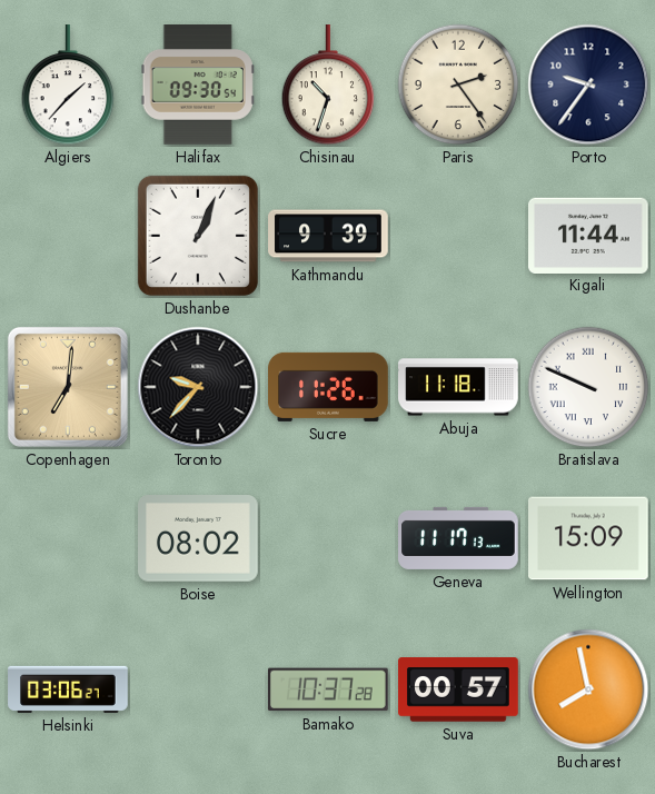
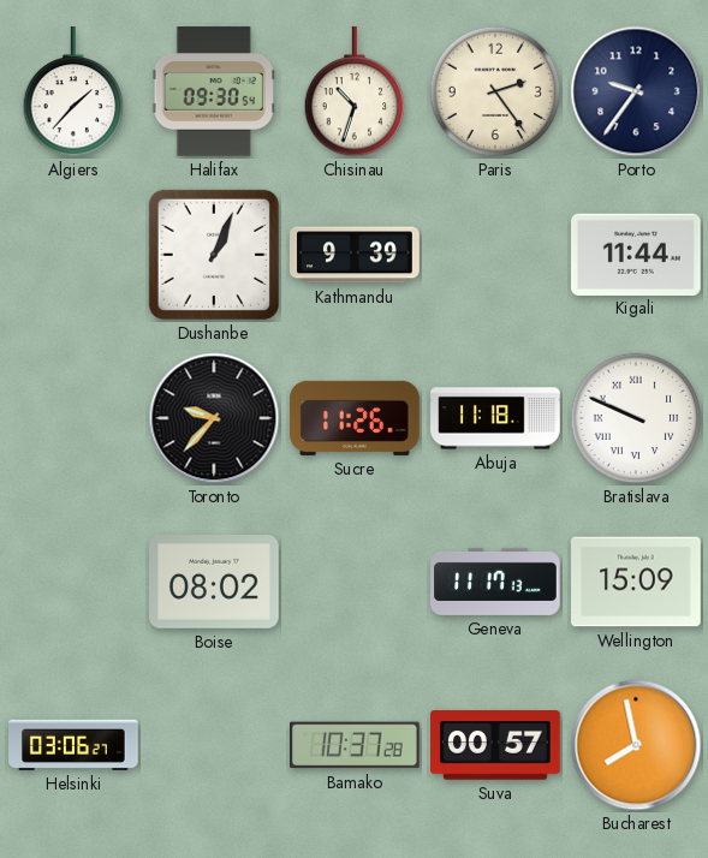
Copenhagen: 7:01 -> none
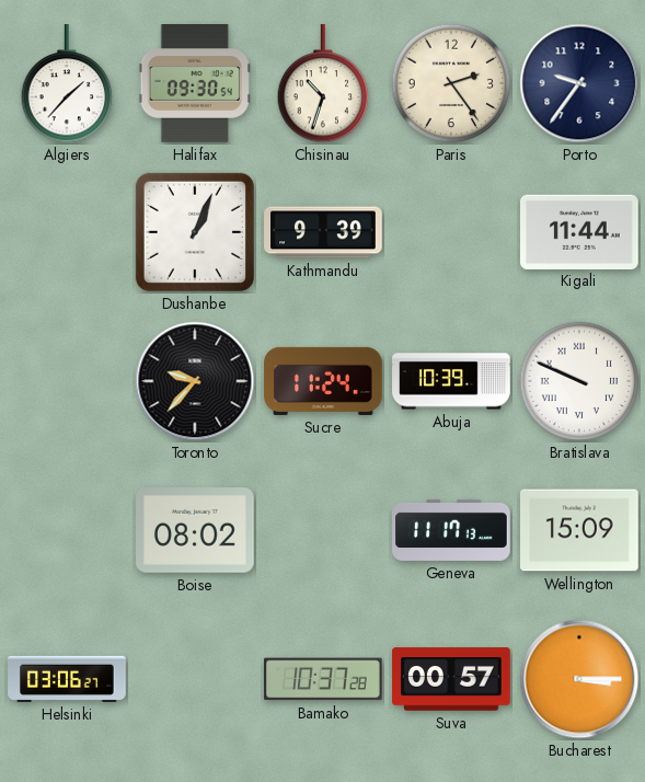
Sucre: 11:26 -> 11:24
Abuja: 11:18 -> 10:39
Bucharest: 7:58 -> 3:15
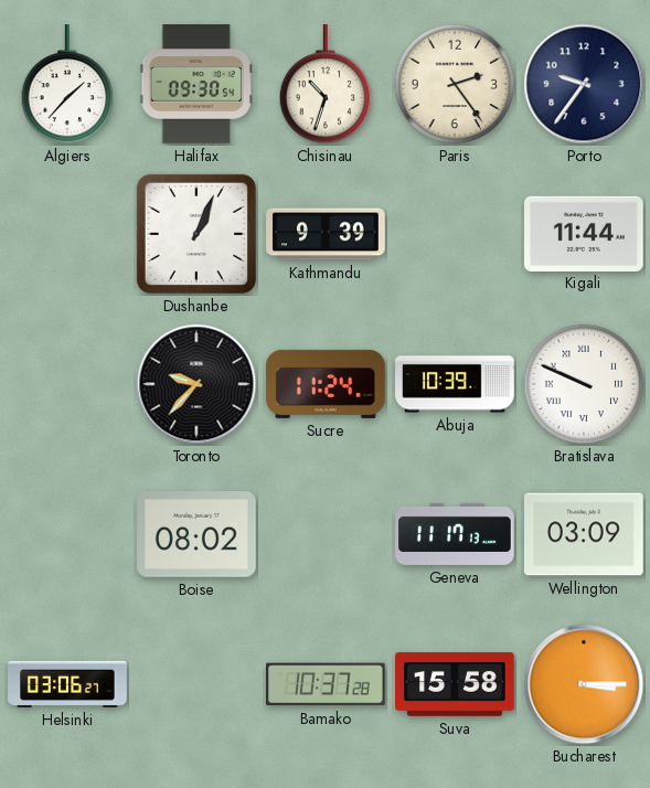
Wellington: 15:09 -> 03:09
Suva: 00:57 -> 15:58
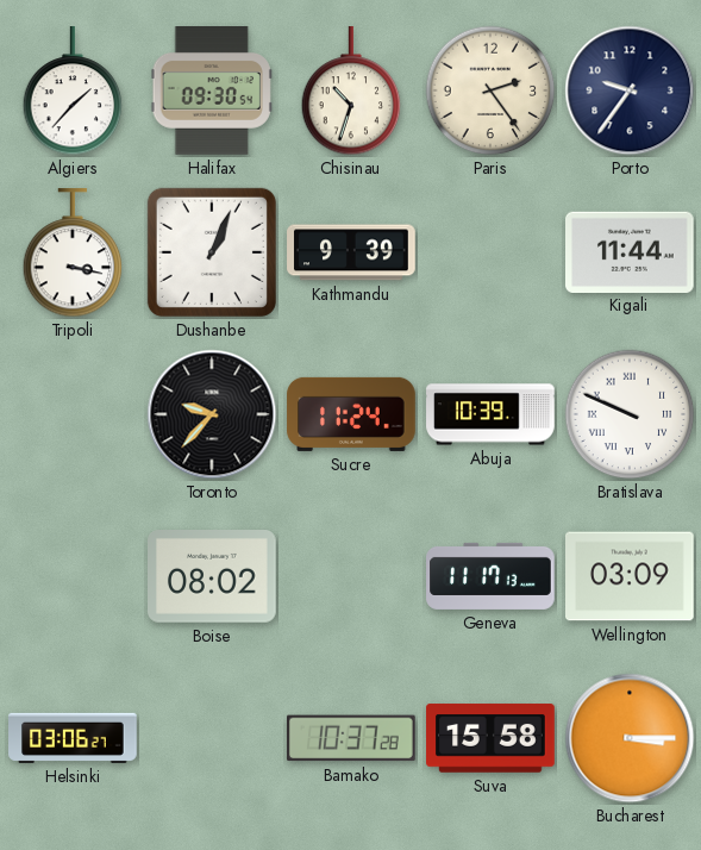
Tripoli: none -> 3:17
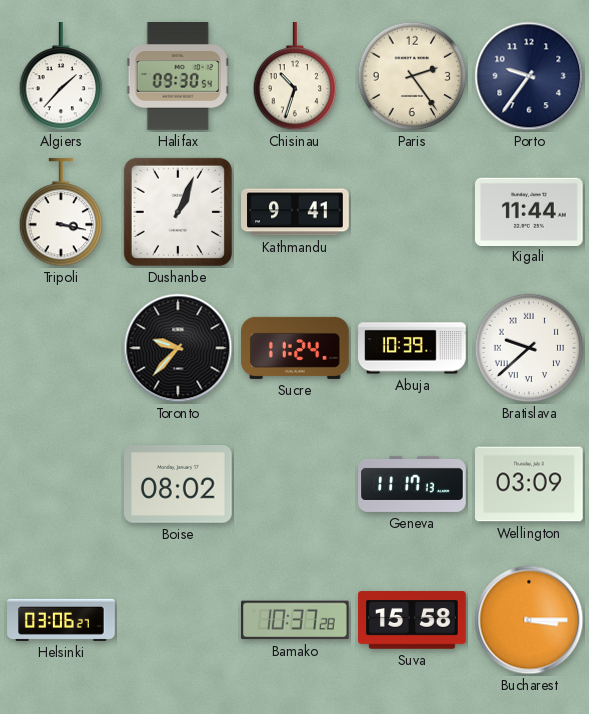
Kathmandu: 9:39 -> 9:41
Bratislava: 9:49 -> 9:38
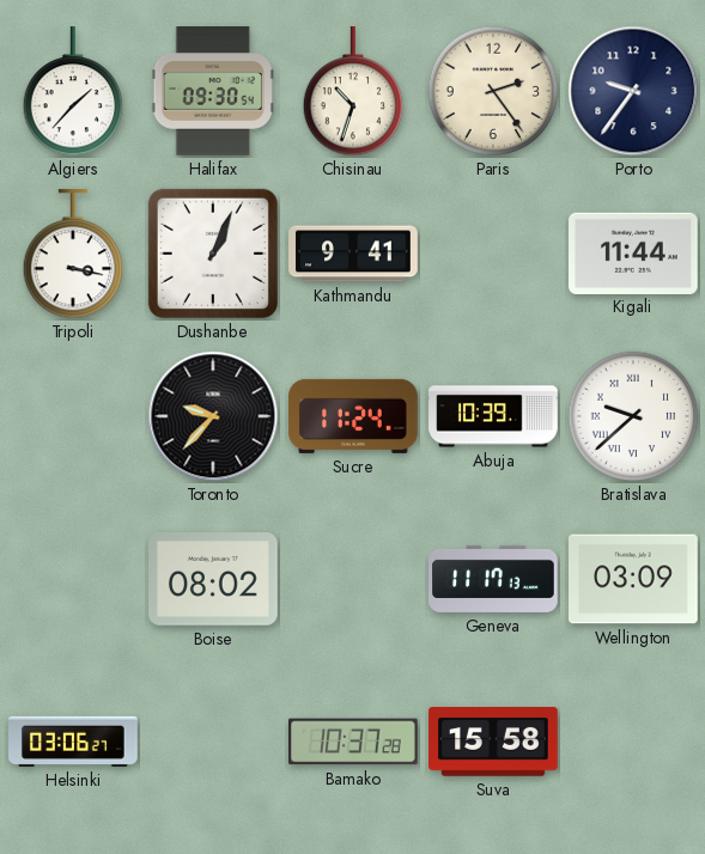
Bucharest: 3:15 -> none
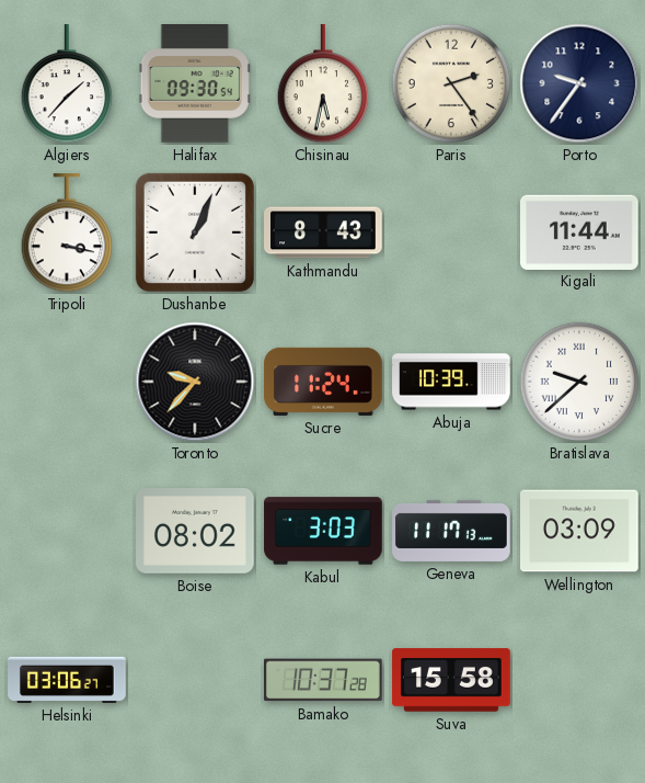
Chisinau: 10:33 -> 5:32
Kathmandu: 9:41 -> 8:43
Kabul: none -> 3:03
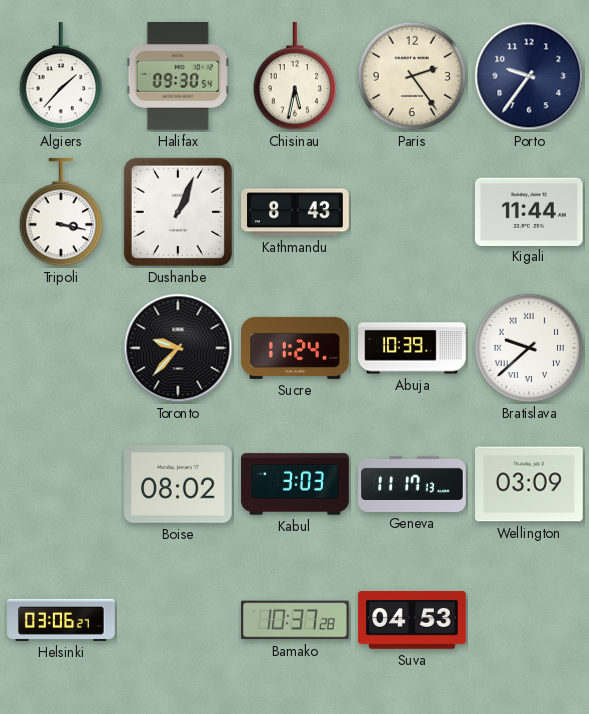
Suva: 15:58 -> 04:53
